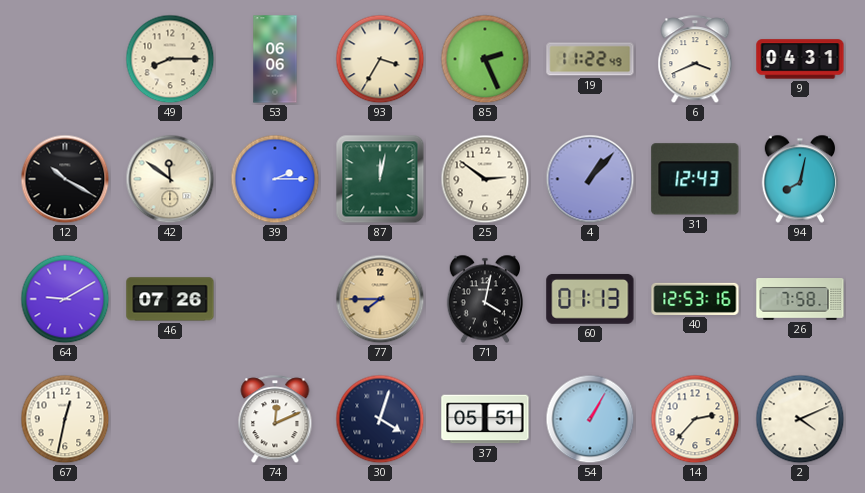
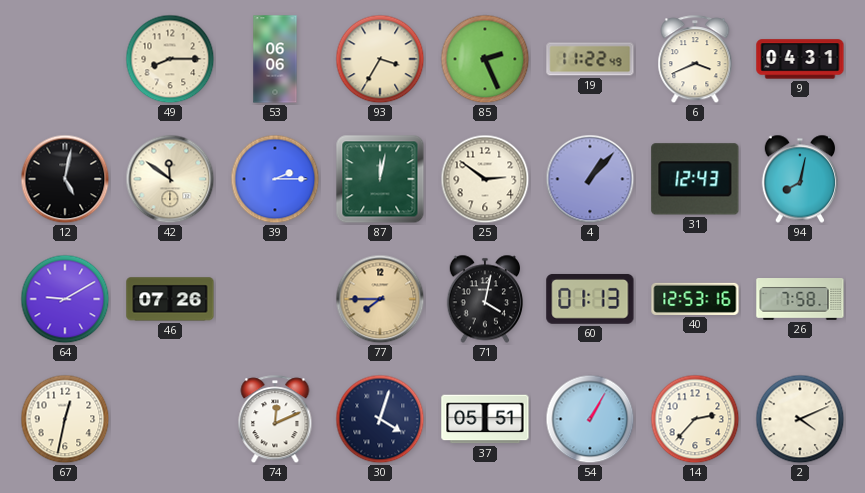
12: 10:20 -> 5:02
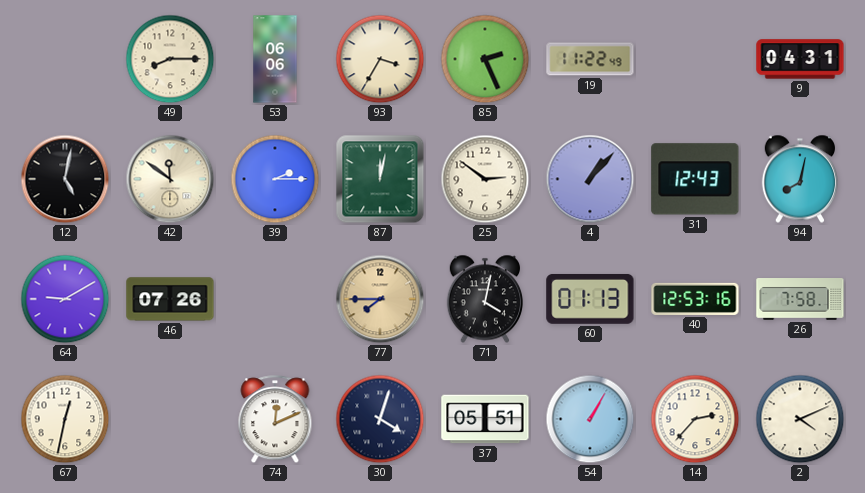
6: 3:41 -> none
